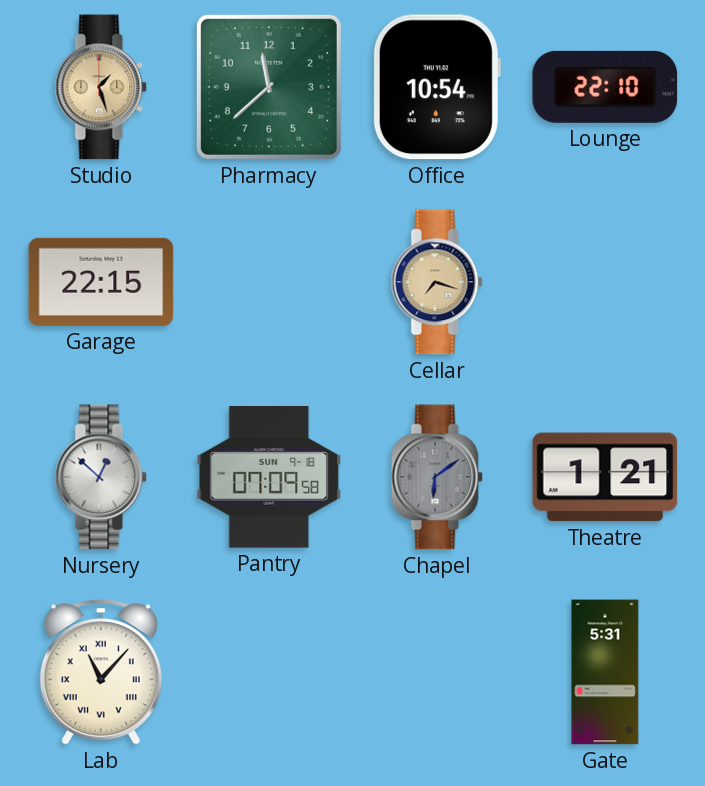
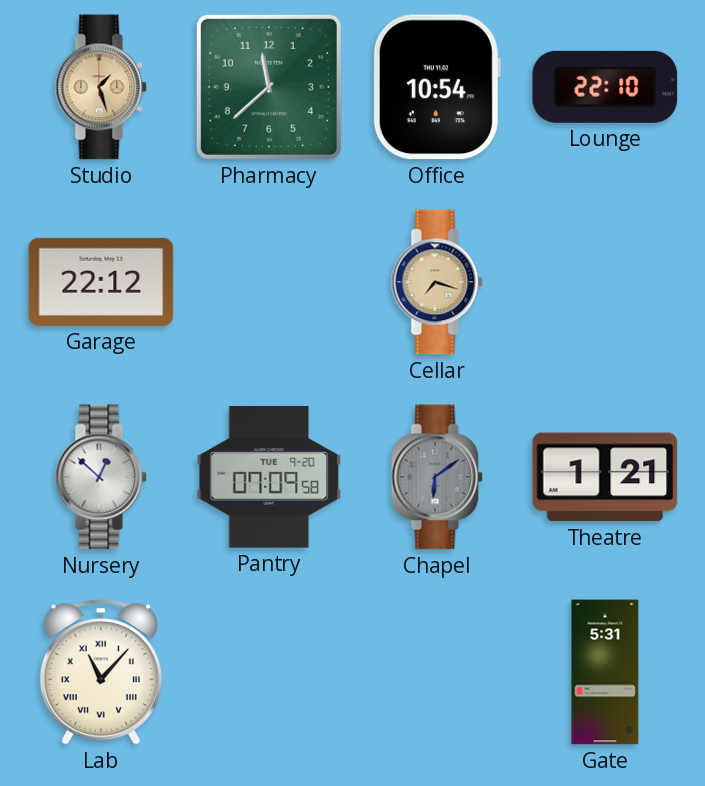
Garage: 22:15 -> 22:12
Pantry date: SUN 9-18 -> TUE 9-20
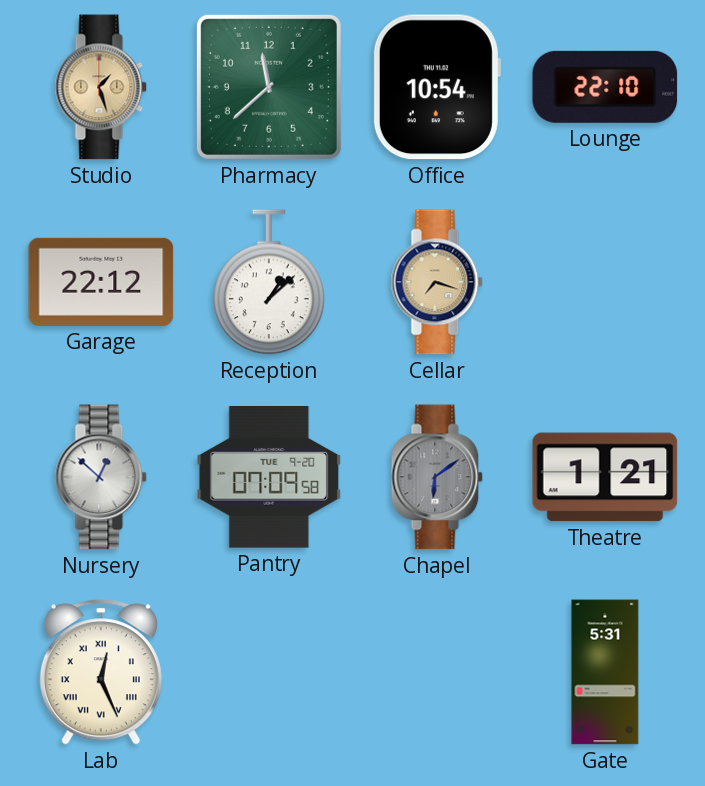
Reception: none -> 1:08
Lab: 11:07 -> 12:26
